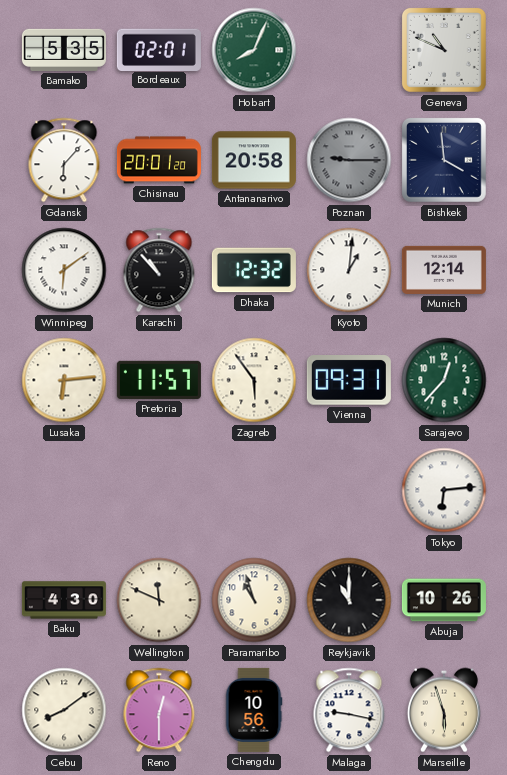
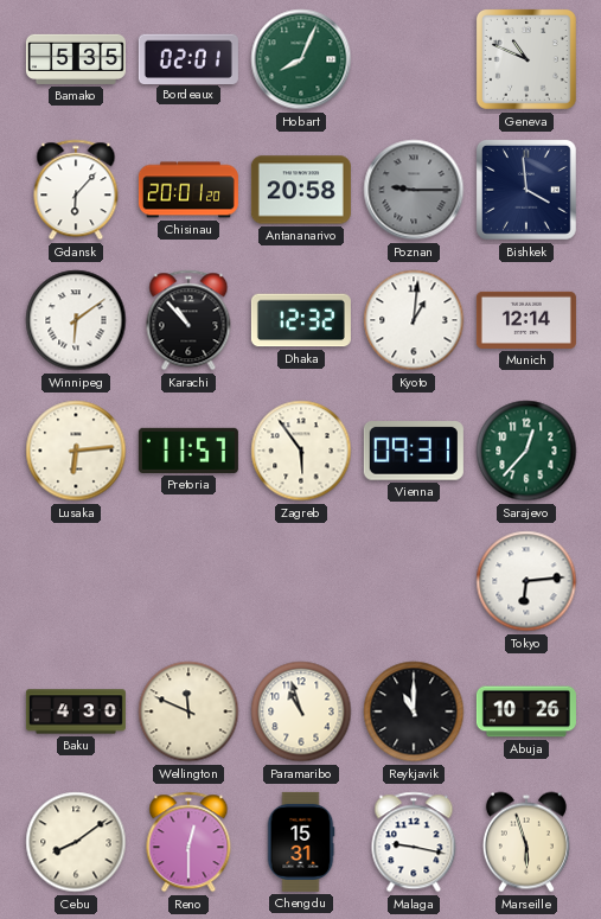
Chengdu: 10:56 -> 15:31
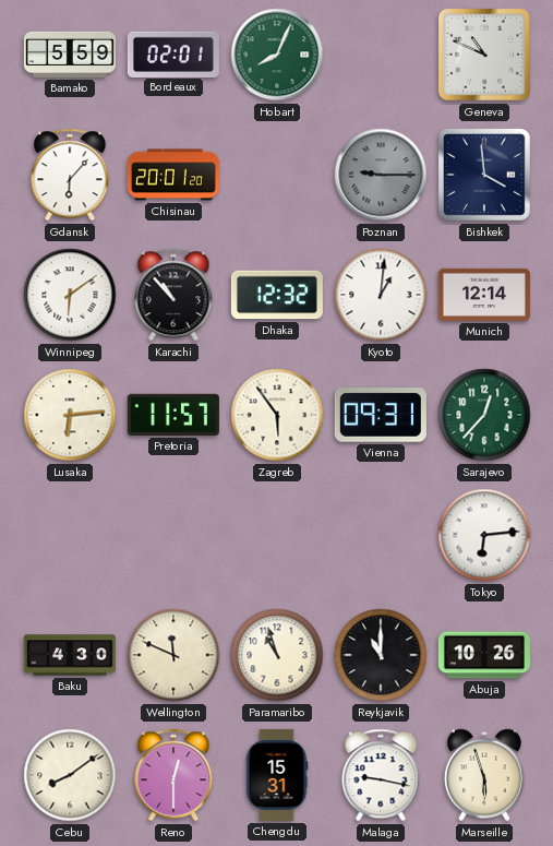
Bamako: 5:35 -> 5:59
Antananarivo: 20:58 -> none
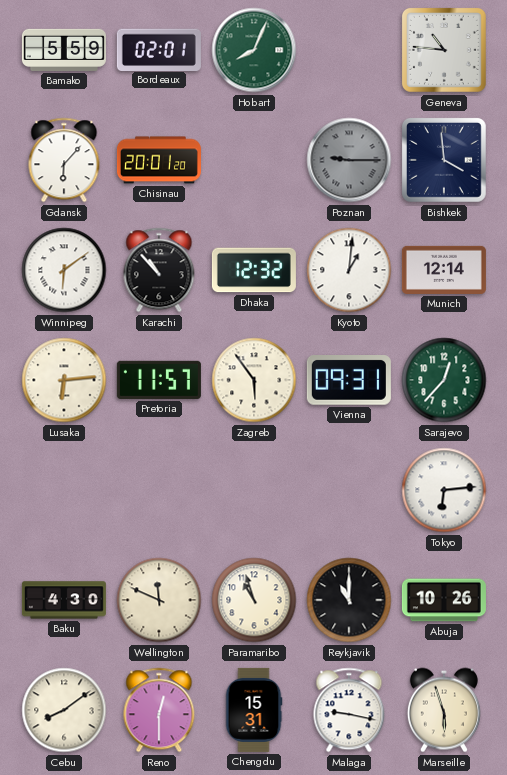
Geneva: 10:49 -> 10:46
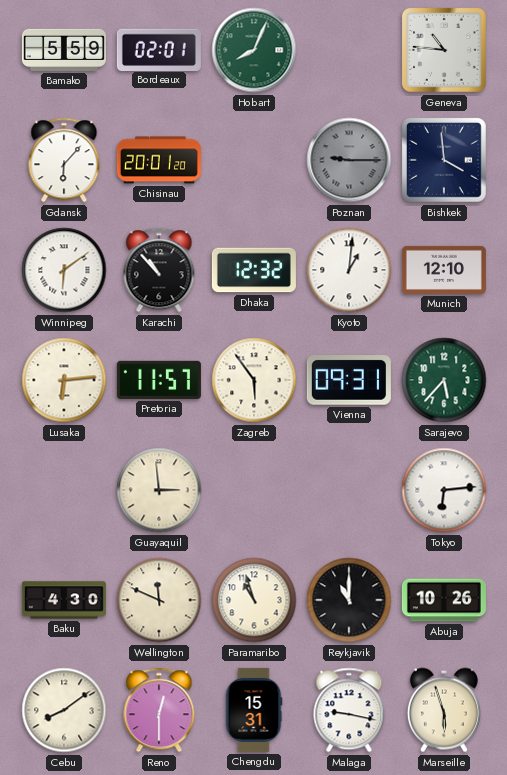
Munich: 12:14 -> 12:10
Sarajevo: 12:37 -> 5:37
Guayaquil: none -> 2:59
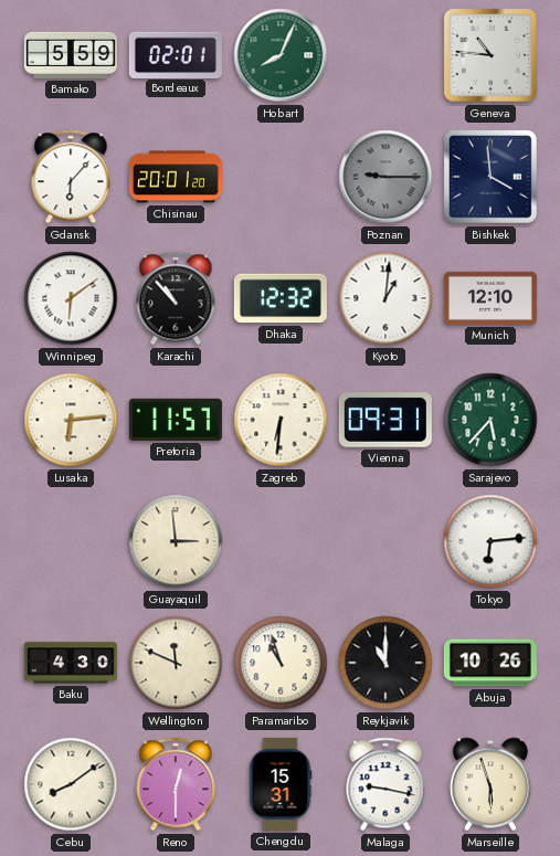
Zagreb: 5:54 -> 6:31
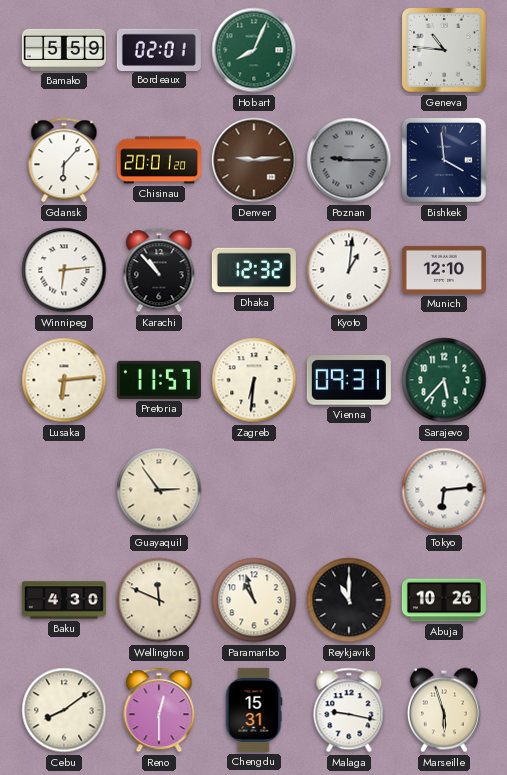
Denver: none -> 9:14
Winnipeg: 6:09 -> 6:14
Guayaquil: 2:59 -> 2:54
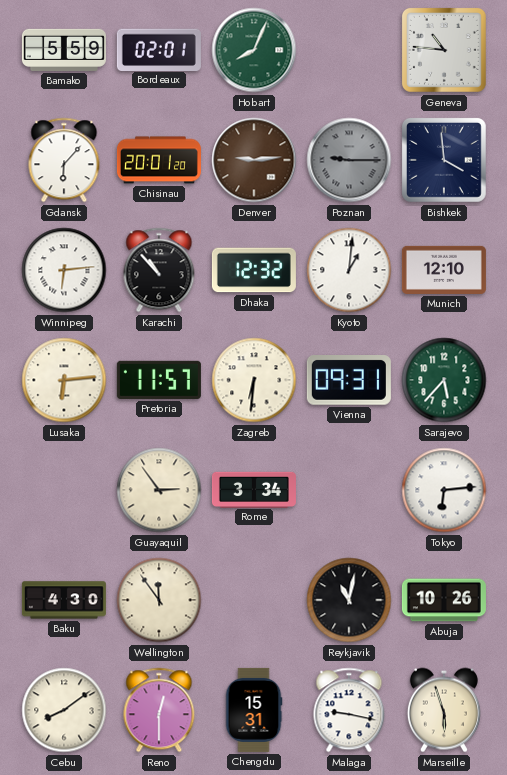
Rome: none -> 3:34
Wellington: 11:49 -> 11:54
Paramaribo: 10:57 -> none
Reykjavik: 11:00 -> 11:02
